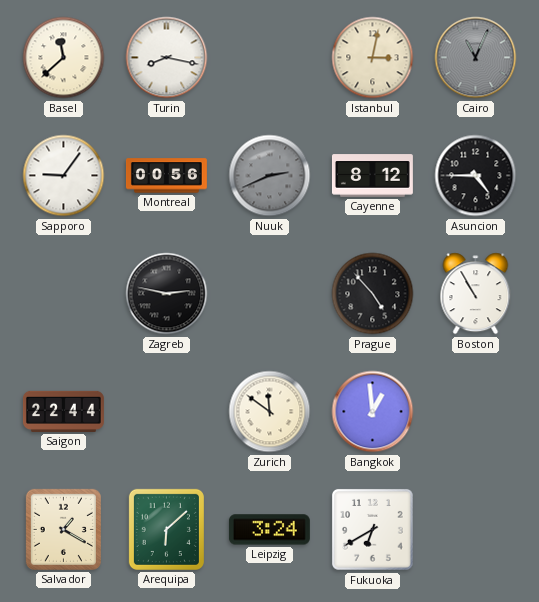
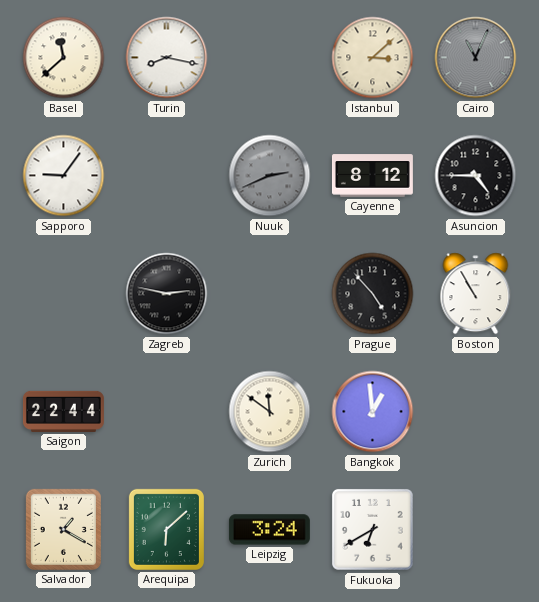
Istanbul: 3:02 -> 3:08
Montreal: 00:56 -> none
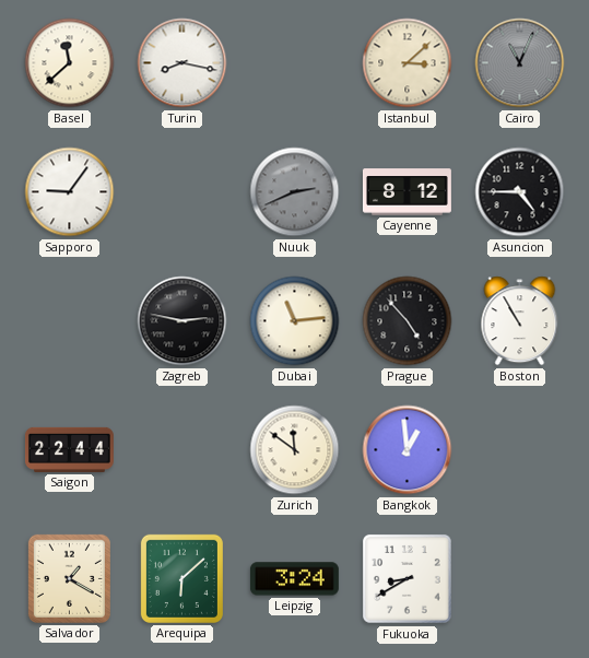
Dubai: none -> 11:14
Fukuoka: 6:40 -> 8:40
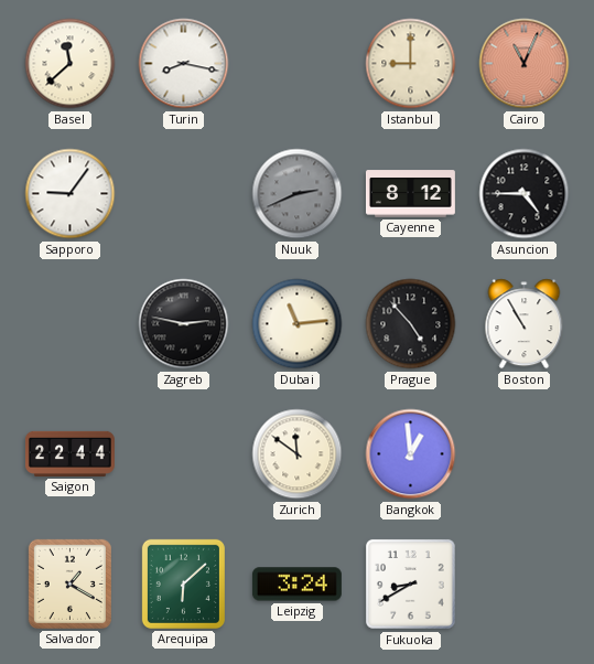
Istanbul: 3:08 -> 9:00
Cairo dial: grey -> salmon
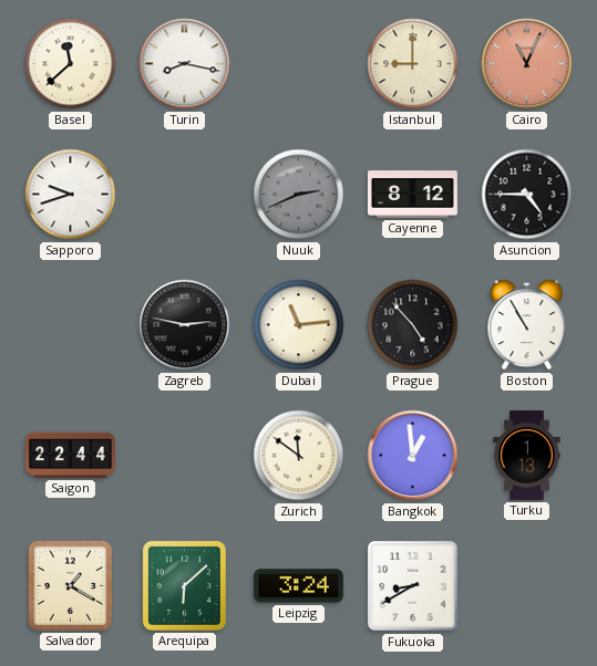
Sapporo: 9:06 -> 9:42
Turku: none -> 1:13
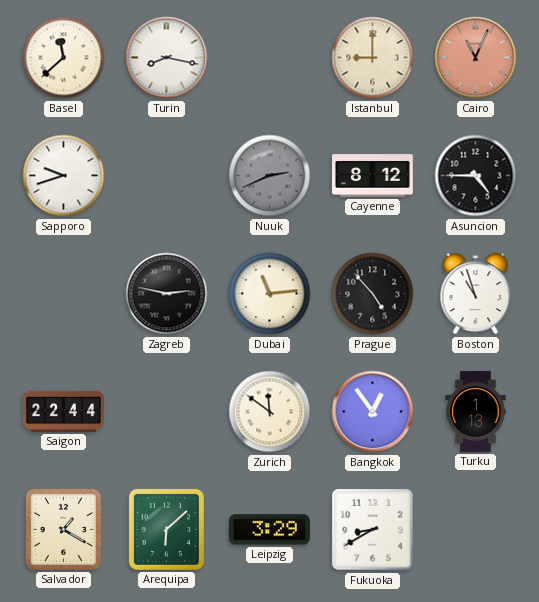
Boston: 10:55 -> 10:57
Bangkok: 12:59 -> 12:54
Leipzig: 3:24 -> 3:29
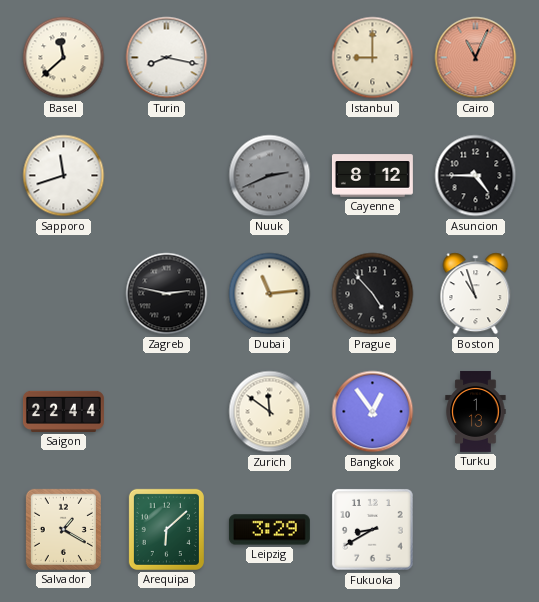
Sapporo: 9:42 -> 11:42
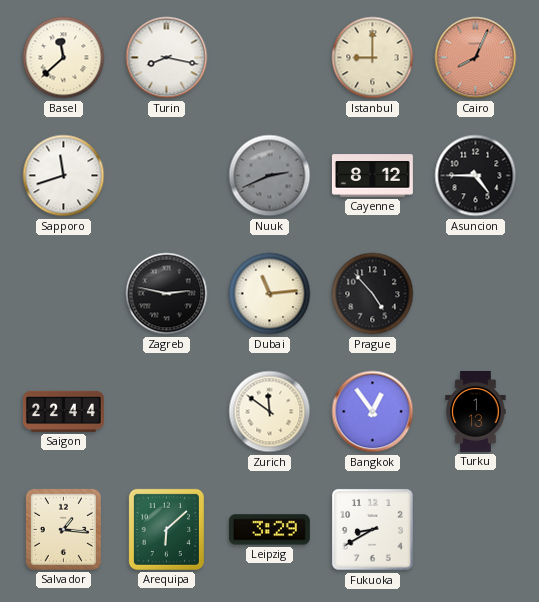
Cairo: 11:04 -> 8:04
Boston: 10:57 -> none
Salvador: 1:20 -> 1:16
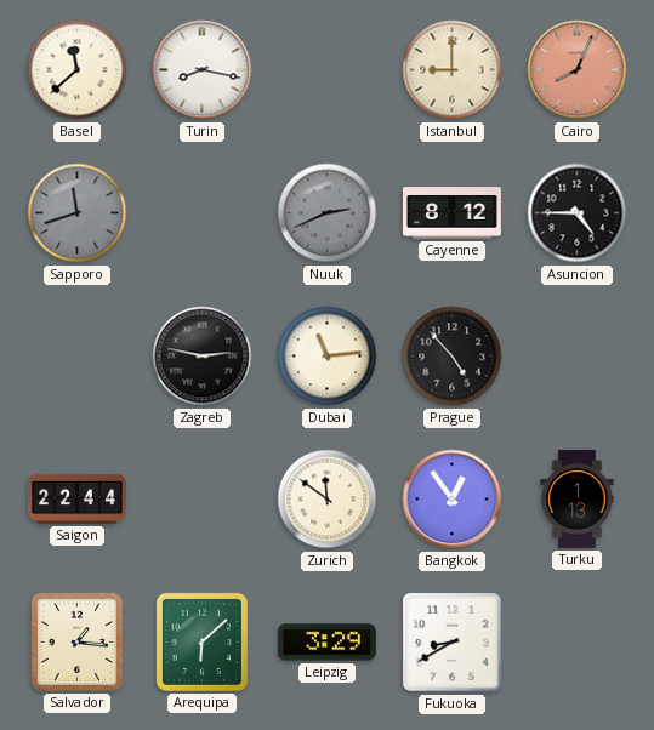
Sapporo dial: white -> grey
